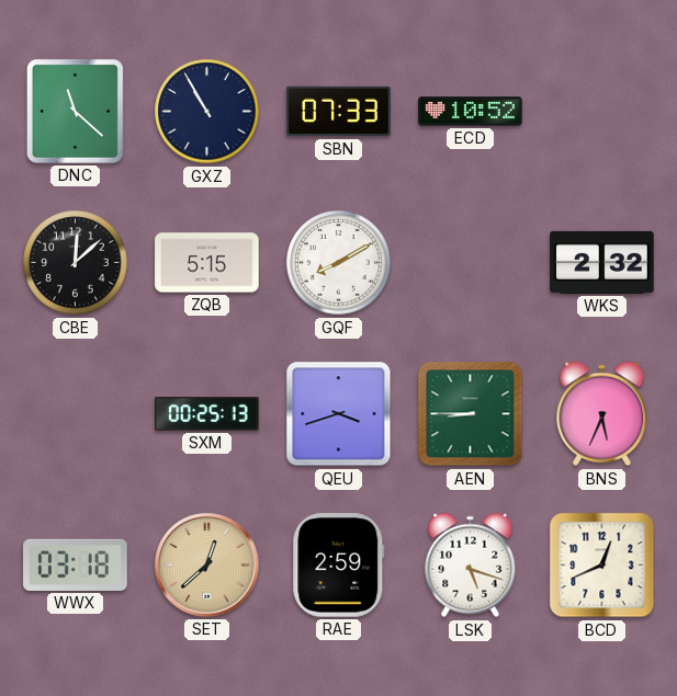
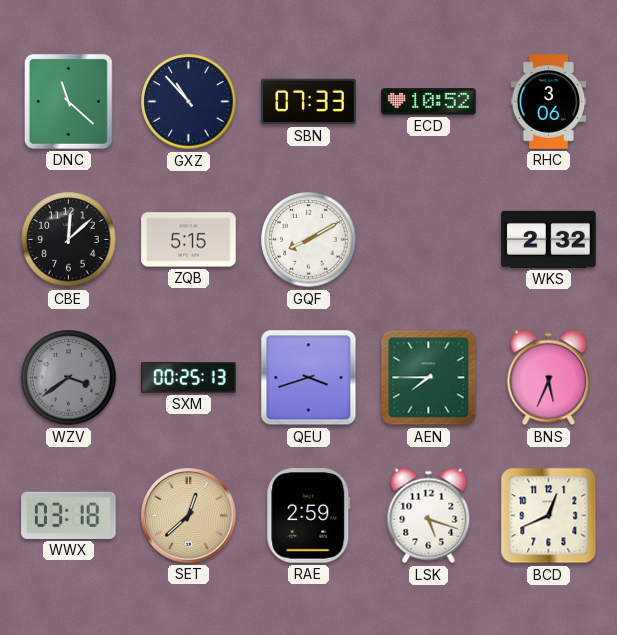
GXZ: 10:55 -> 10:53
RHC: none -> 3:06
WZV: none -> 3:39
AEN: 8:45 -> 7:45
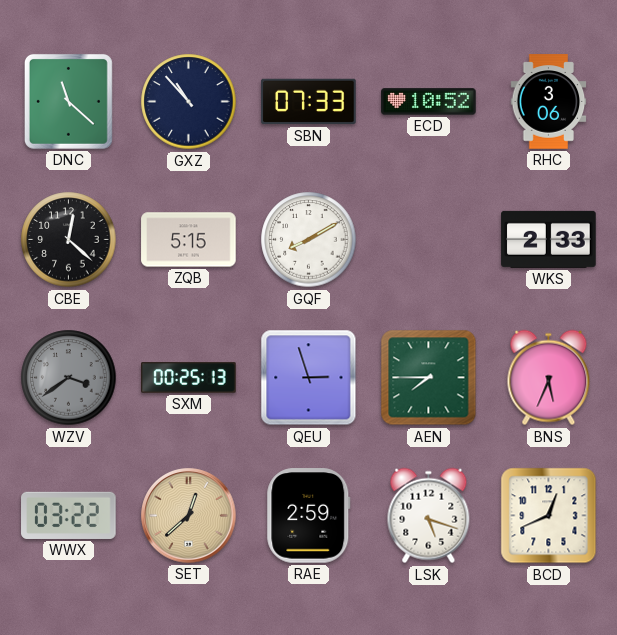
CBE: 12:08 -> 12:22
WKS: 2:32 -> 2:33
QEU: 3:42 -> 2:57
WWX: 03:18 -> 03:22
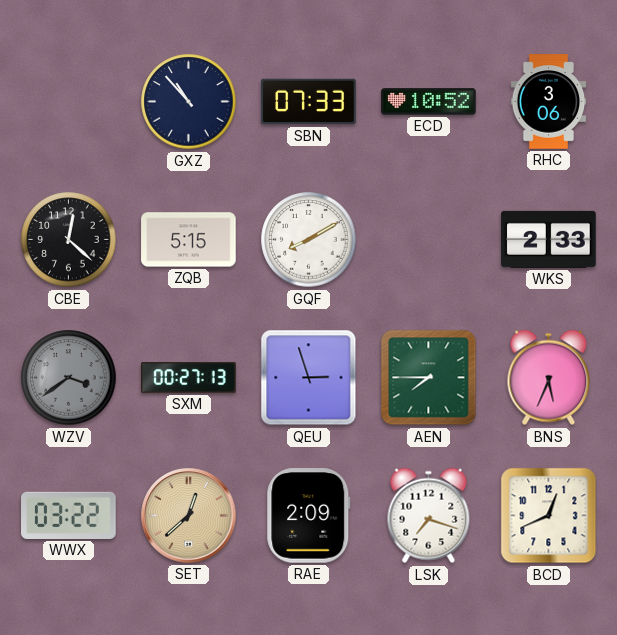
DNC: 11:22 -> none
SXM: 00:25 -> 00:27
RAE: 2:59 -> 2:09
LSK: 5:18 -> 7:18
